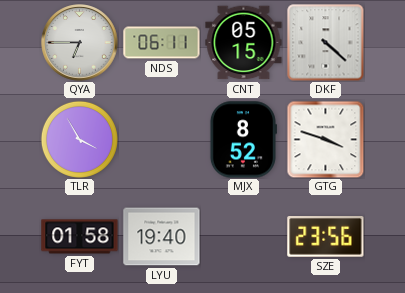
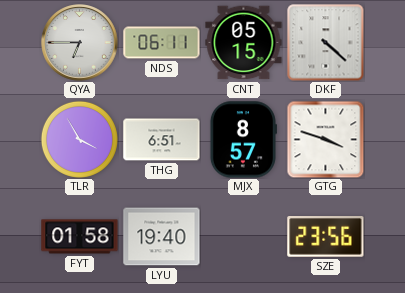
THG: none -> 6:51
MJX: 8:52 -> 8:57
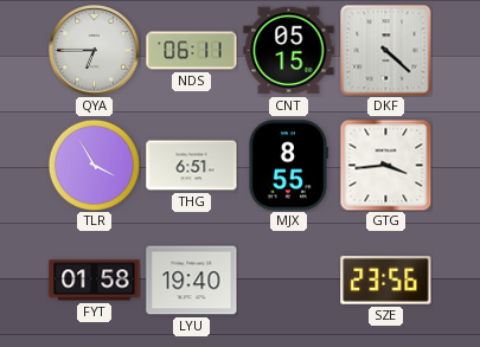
MJX: 8:57 -> 8:55
GTG: 3:48 -> 3:44
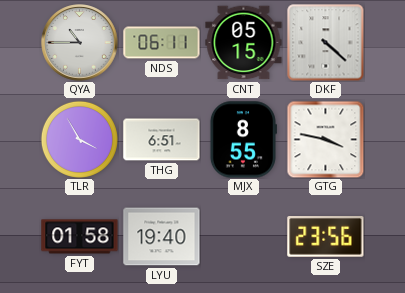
QYA: 6:45 -> 10:45
GTG: 3:44 -> 3:47
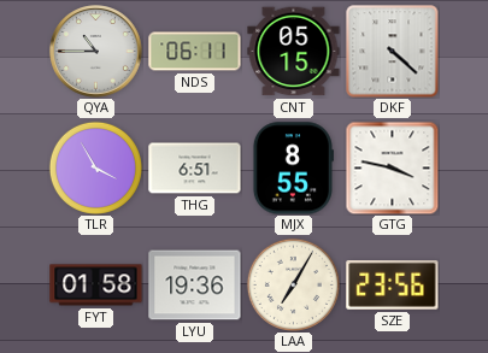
LYU: 19:40 -> 19:36
LAA: none -> 7:05
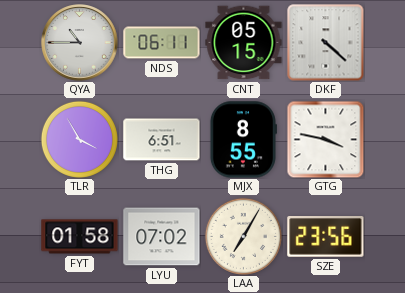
LYU: 19:36 -> 07:02
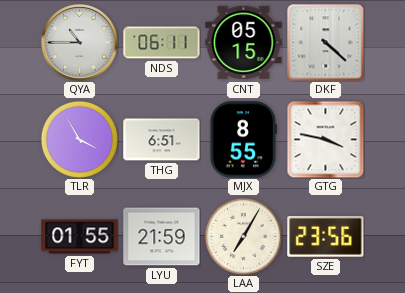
FYT: 01:58 -> 01:55
LYU: 07:02 -> 21:59
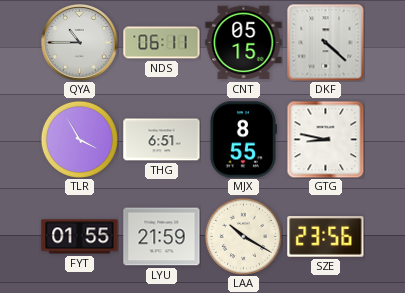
GTG: 3:47 -> 8:47
LAA: 7:05 -> 10:20
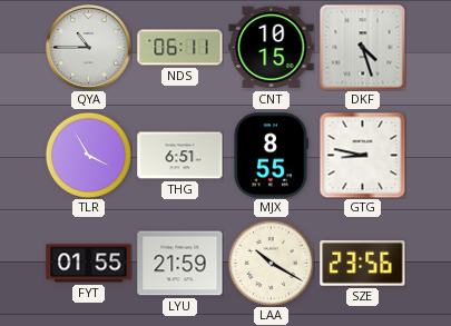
CNT: 05:15 -> 10:15
DKF: 4:22 -> 4:27
